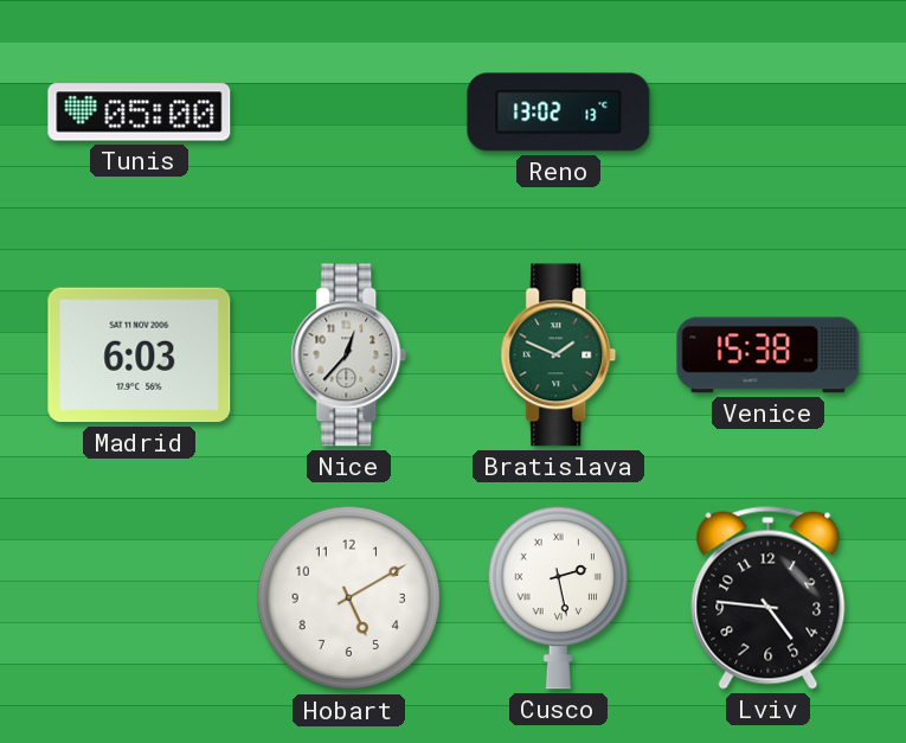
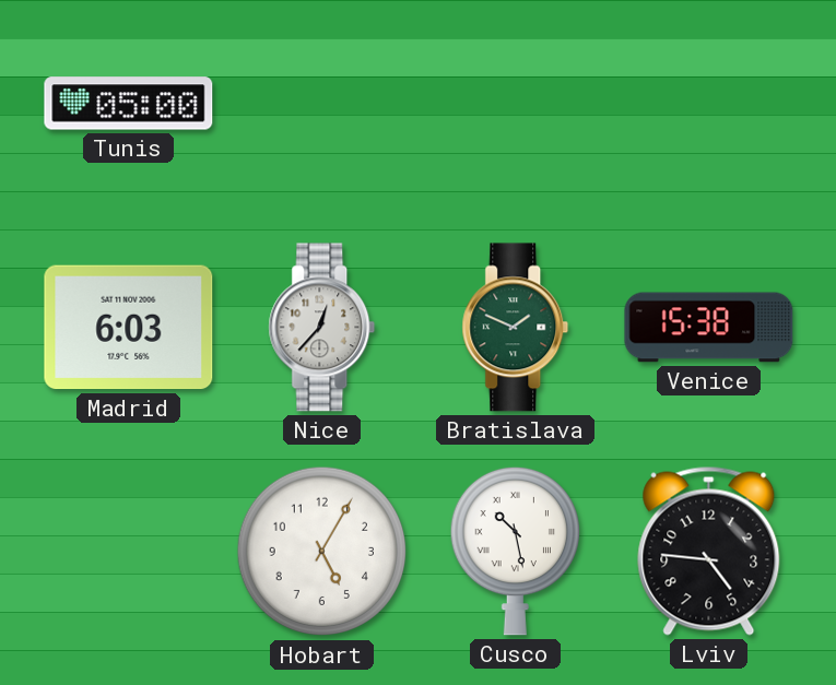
Reno: 13:02 -> none
Hobart: 5:10 -> 5:05
Cusco: 2:28 -> 10:28
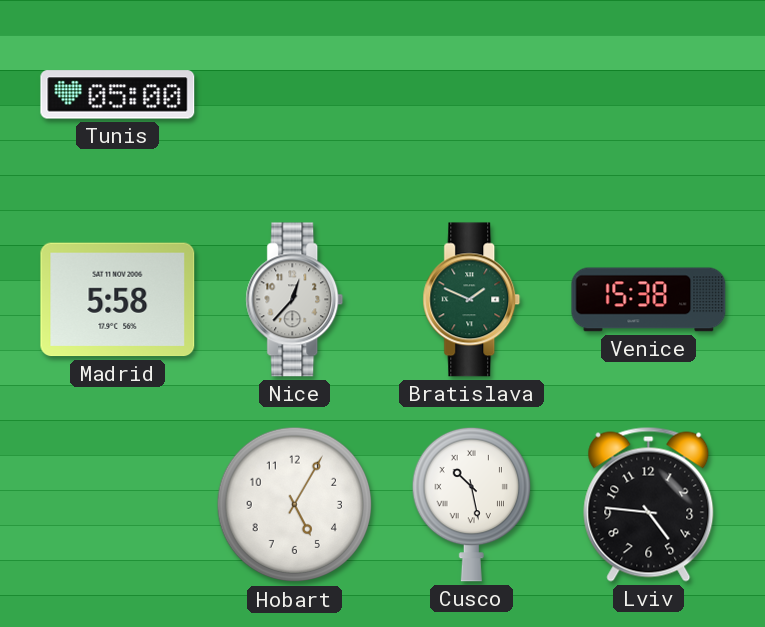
Madrid: 6:03 -> 5:58
